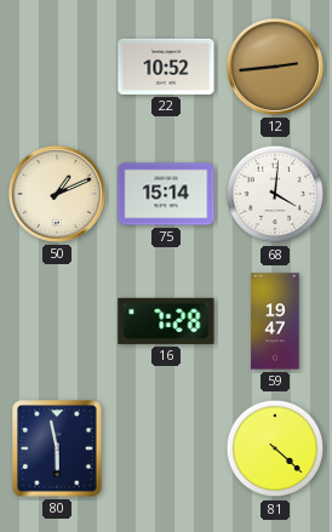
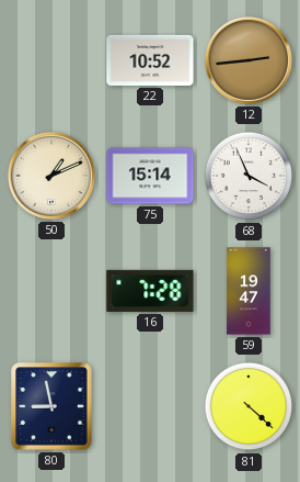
68: 4:01 -> 3:56
80: 5:58 -> 8:58
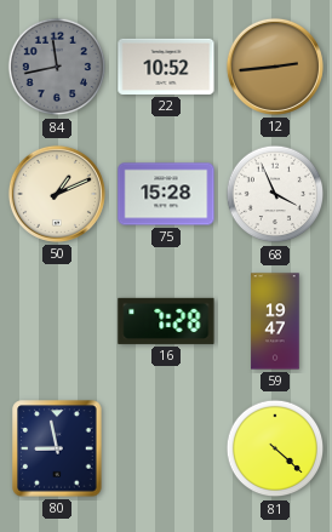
84: none -> 11:43
75: 15:14 -> 15:28
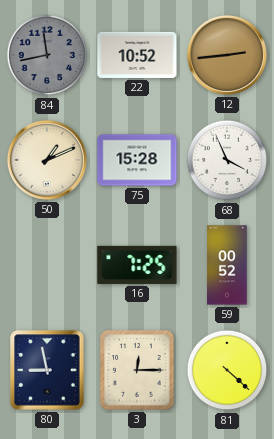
16: 7:28 -> 7:25
59: 19:47 -> 00:52
3: none -> 12:15
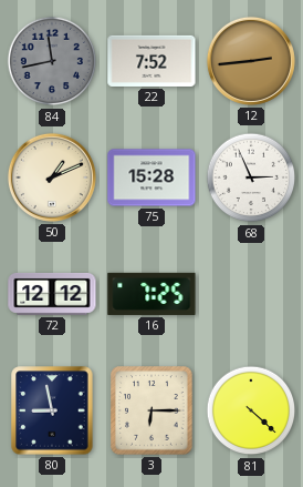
22: 10:52 -> 7:52
68: 3:56 -> 2:56
72: none -> 12:12
59: 00:52 -> none
3: 12:15 -> 6:15
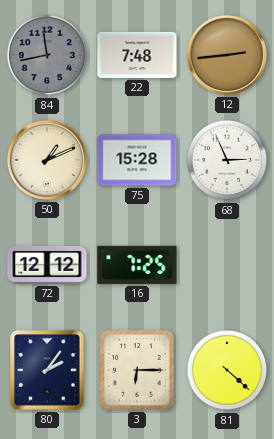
22: 7:52 -> 7:48
80: 8:58 -> 2:06
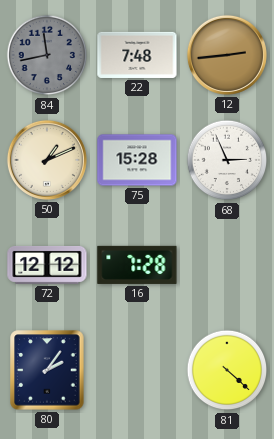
16: 7:25 -> 7:28
3: 6:15 -> none
